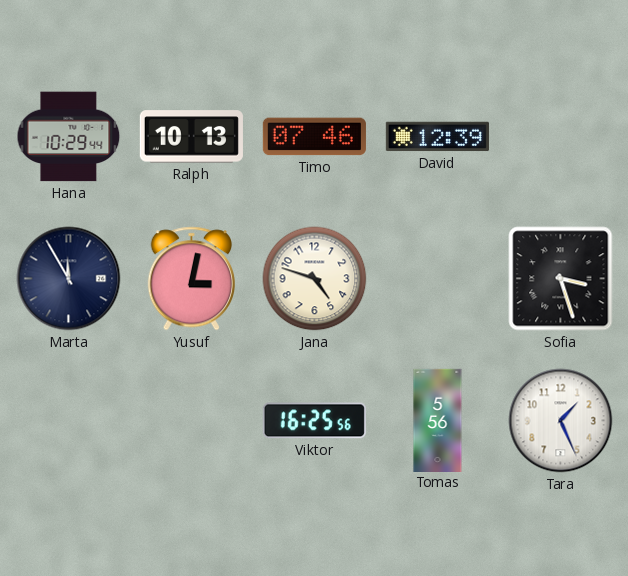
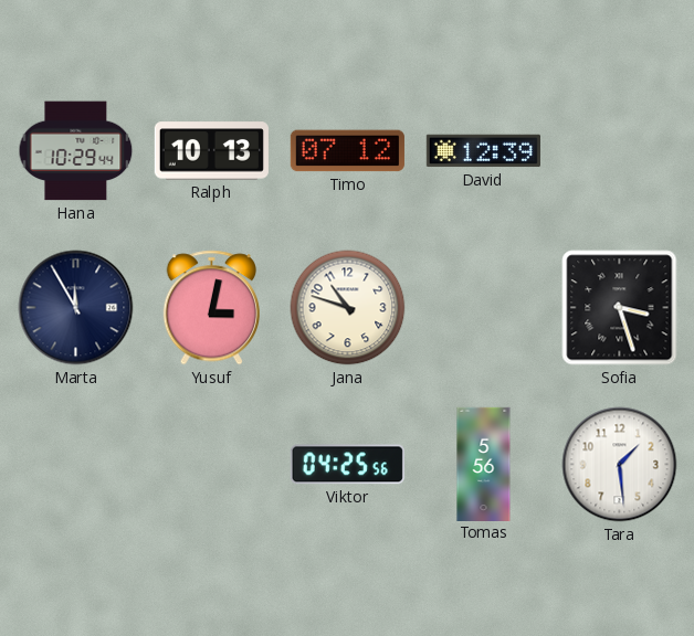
Timo: 07:46 -> 07:12
Jana: 4:48 -> 10:48
Viktor: 16:25 -> 04:25
Tara: 1:26 -> 1:29
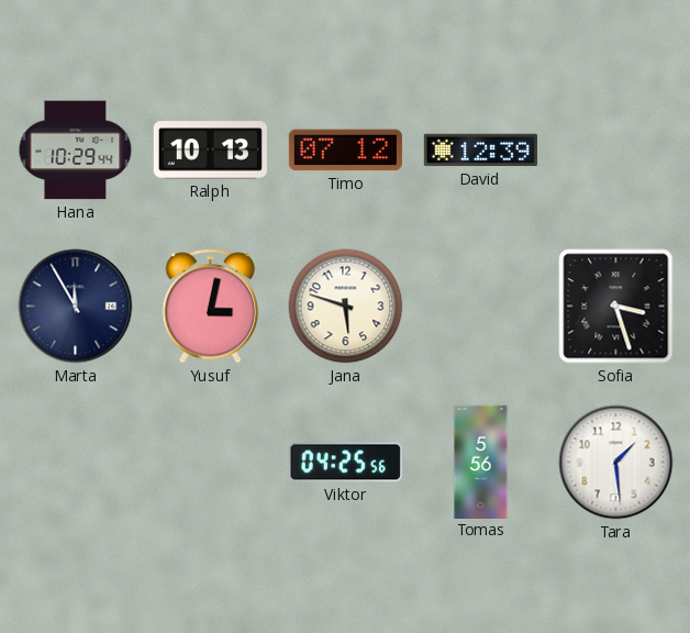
Jana: 10:48 -> 5:48
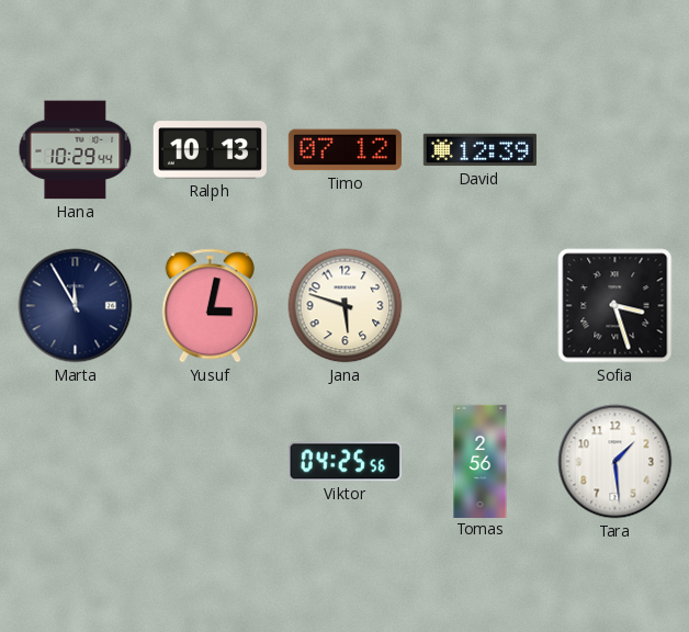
Tomas: 5:56 -> 2:56
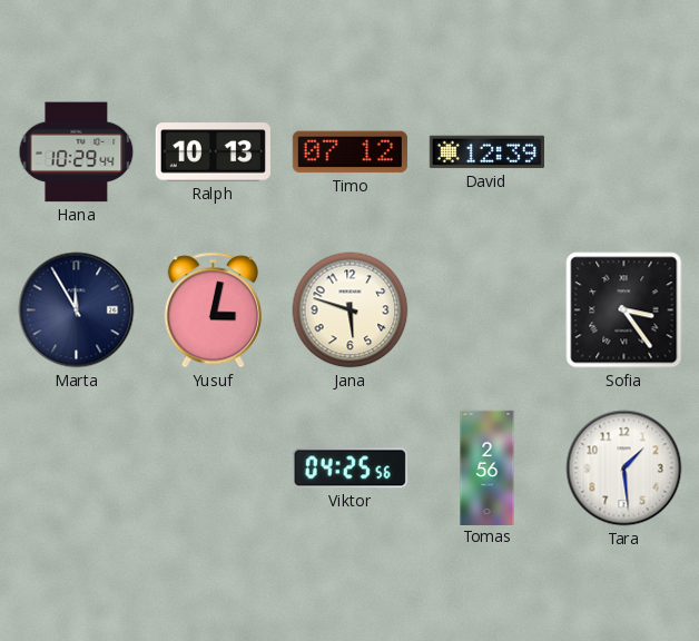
Sofia: 3:27 -> 3:24
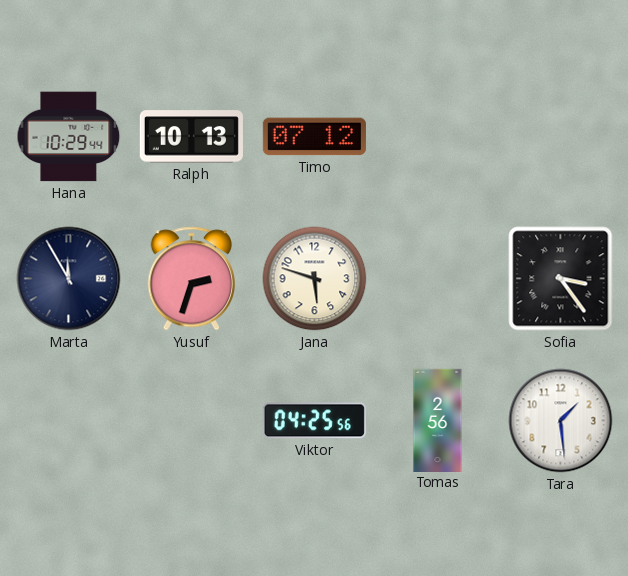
David: 12:39 -> none
Yusuf: 3:02 -> 2:33
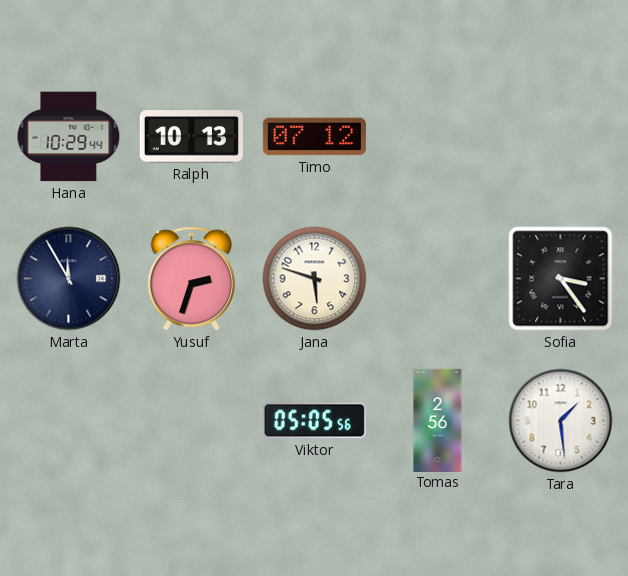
Viktor: 04:25 -> 05:05
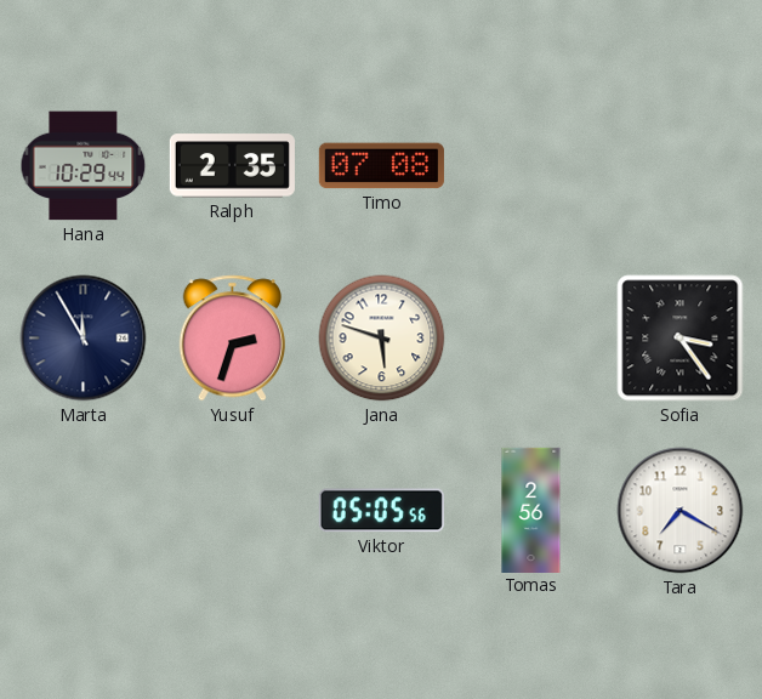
Ralph: 10:13 -> 2:35
Timo: 07:12 -> 07:08
Tara: 1:29 -> 7:20
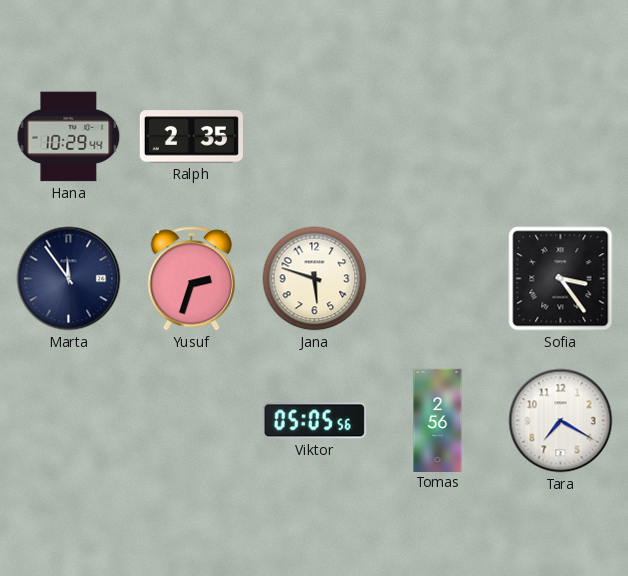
Timo: 07:08 -> none
Marta: 11:55 -> 11:54
